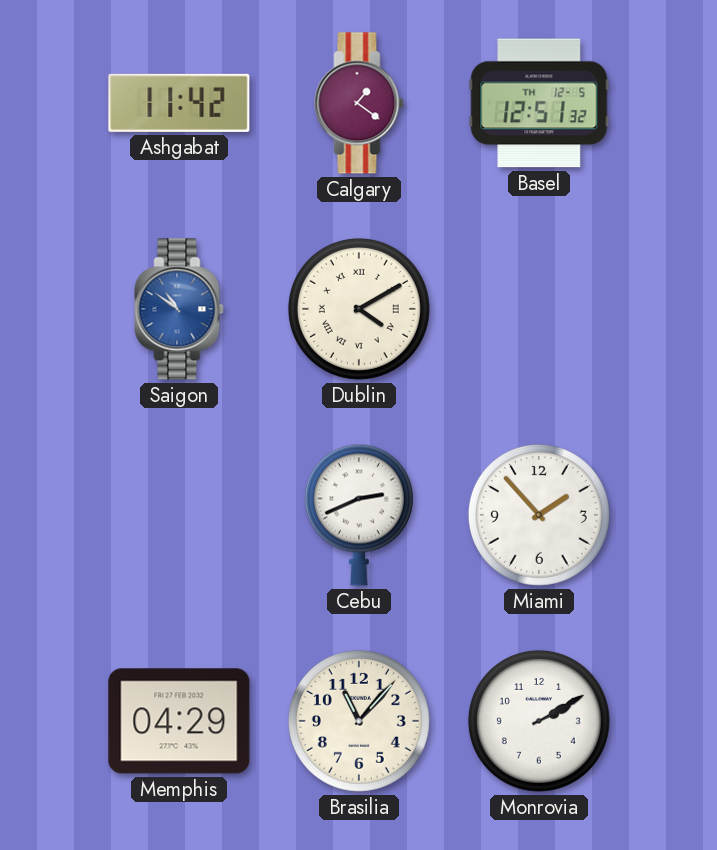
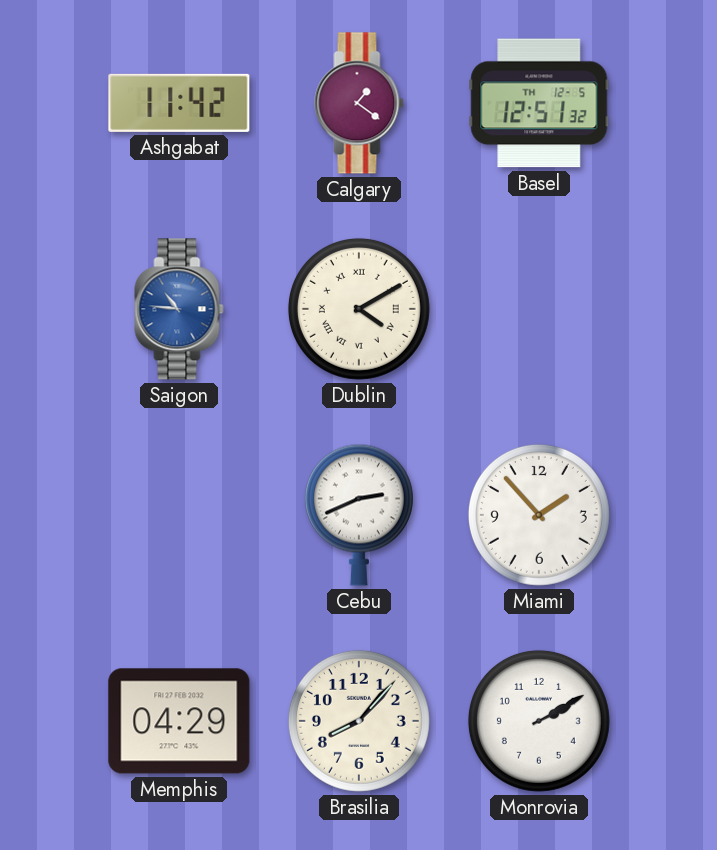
Saigon: 10:51 -> 10:46
Brasilia: 11:07 -> 8:07
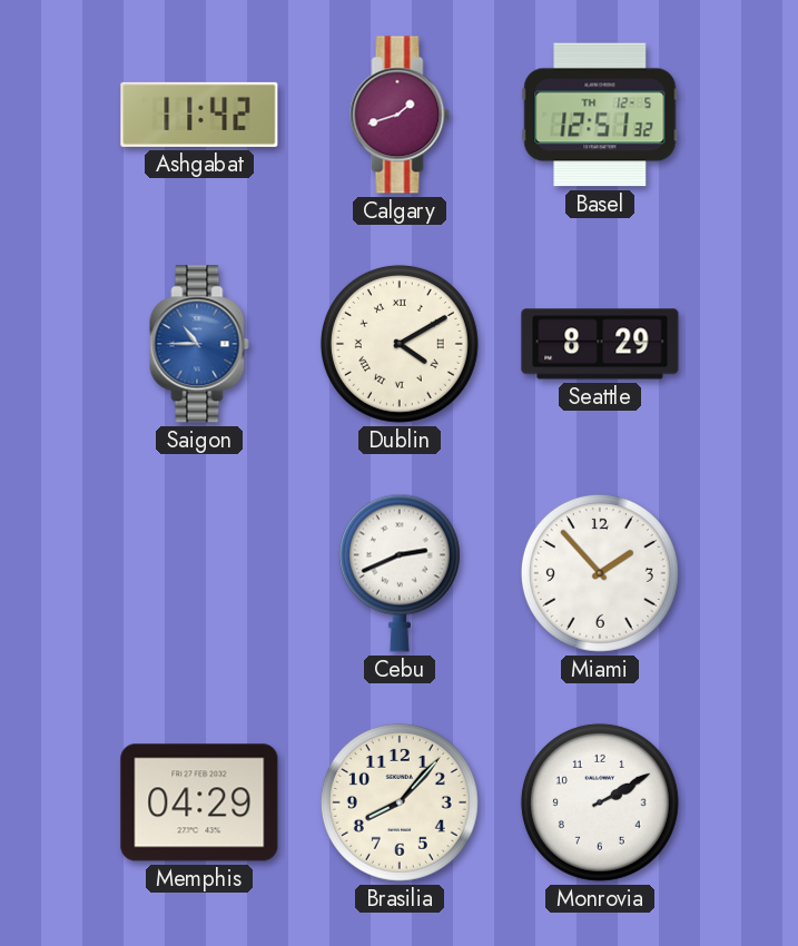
Calgary: 1:21 -> 1:42
Saigon: 10:46 -> 10:45
Seattle: none -> 8:29
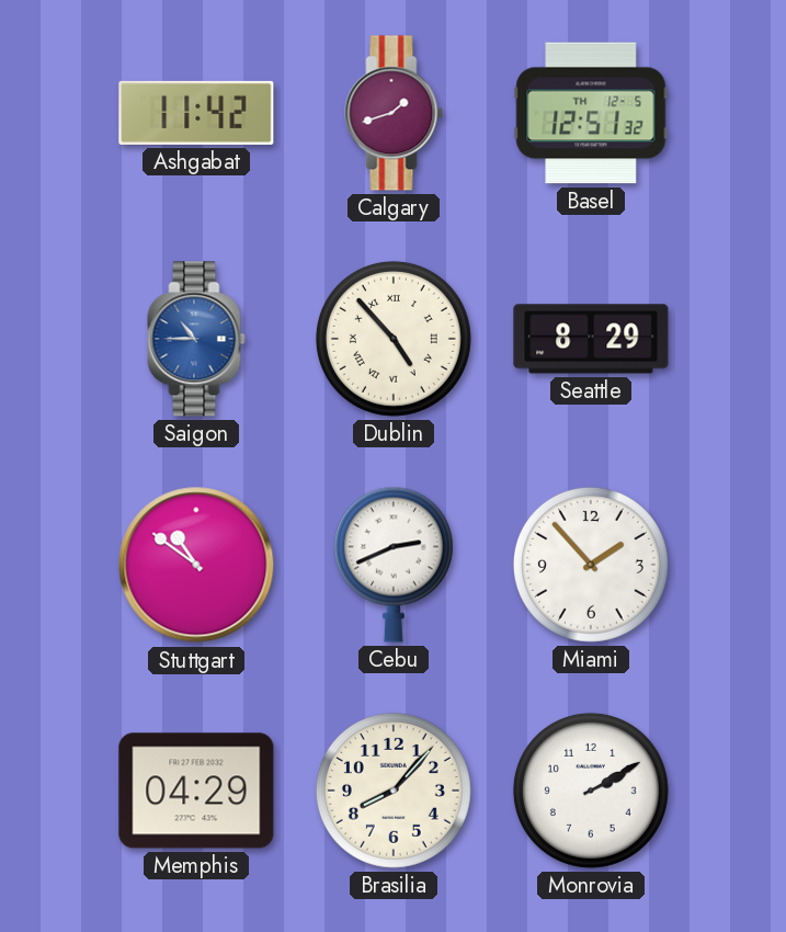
Dublin: 4:10 -> 4:53
Stuttgart: none -> 10:51
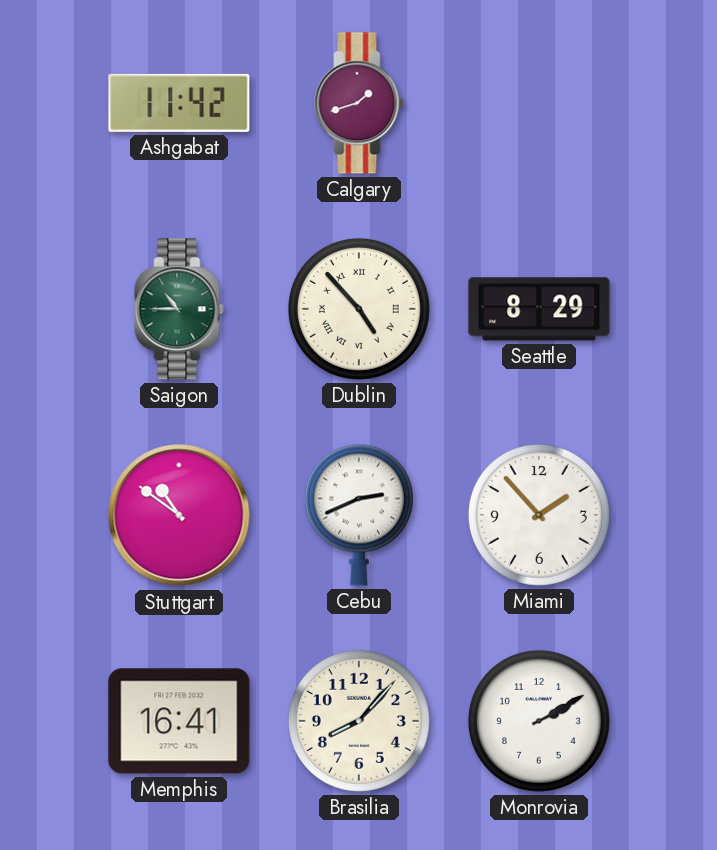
Basel: 12:51 -> none
Saigon dial: blue -> green
Memphis: 04:29 -> 16:41
